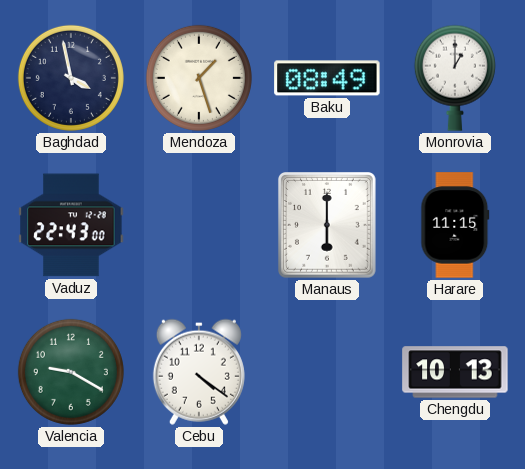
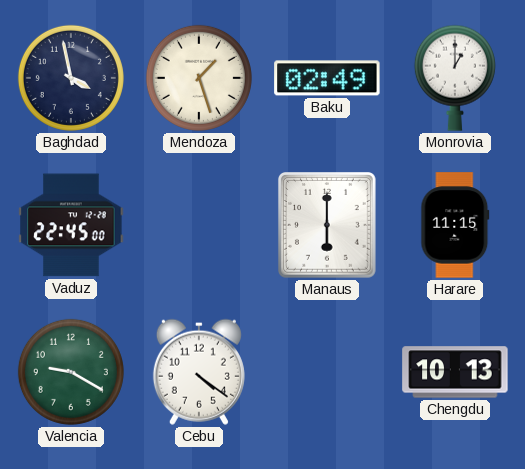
Baku: 08:49 -> 02:49
Vaduz: 22:43 -> 22:45
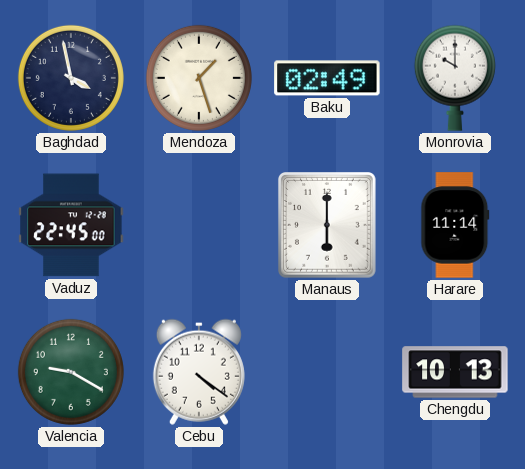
Monrovia: 1:00 -> 10:00
Harare: 11:15 -> 11:14
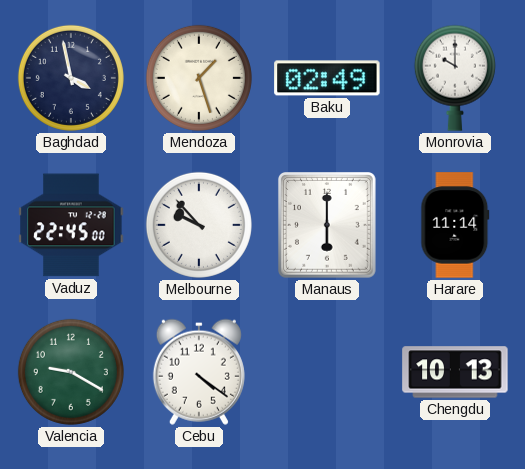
Melbourne: none -> 9:53
